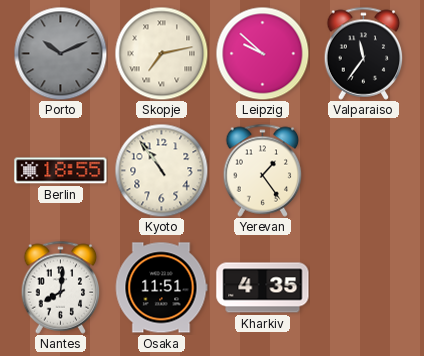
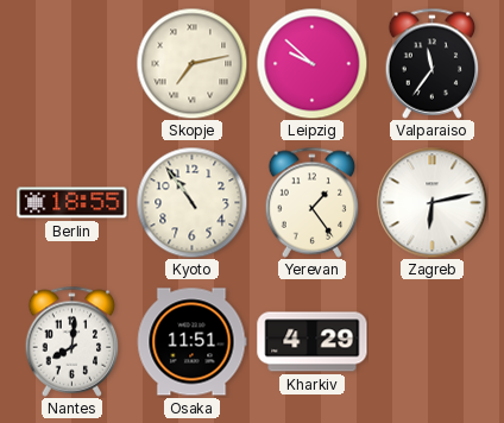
Porto: 10:11 -> none
Zagreb: none -> 6:13
Kharkiv: 4:35 -> 4:29
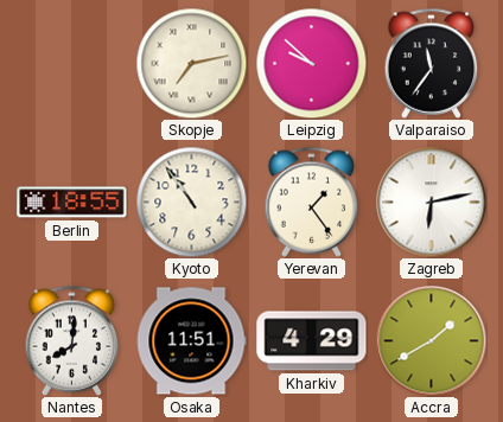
Accra: none -> 1:40
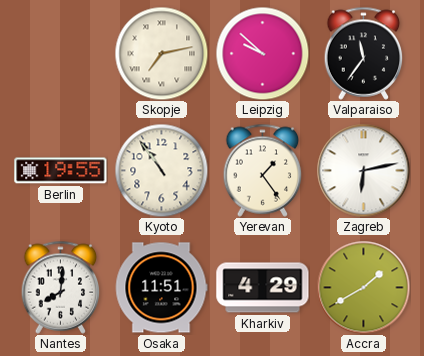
Berlin: 18:55 -> 19:55
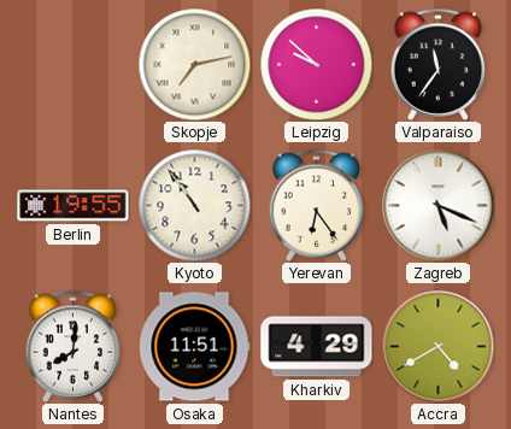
Yerevan: 1:24 -> 6:24
Zagreb: 6:13 -> 5:19
Accra: 1:40 -> 4:40
